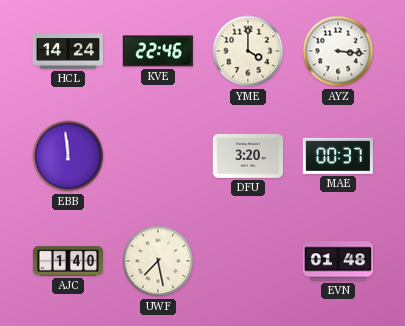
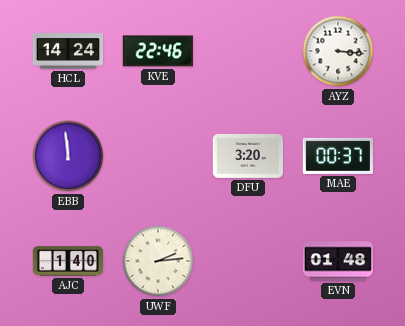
YME: 4:00 -> none
UWF: 7:28 -> 2:14
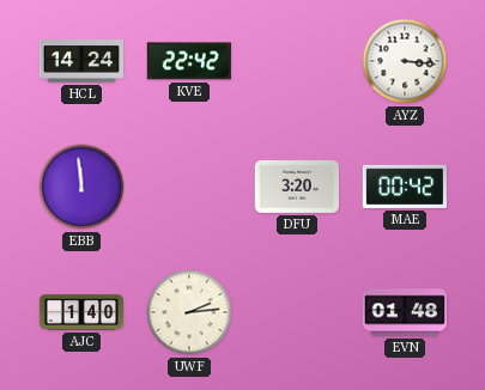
KVE: 22:46 -> 22:42
MAE: 00:37 -> 00:42
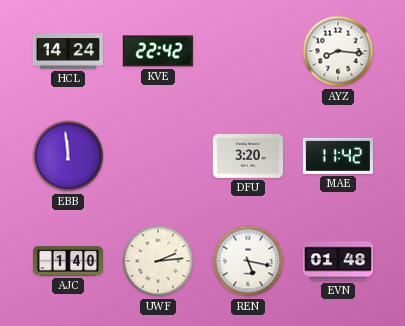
AYZ: 3:16 -> 8:16
MAE: 00:42 -> 11:42
REN: none -> 5:17
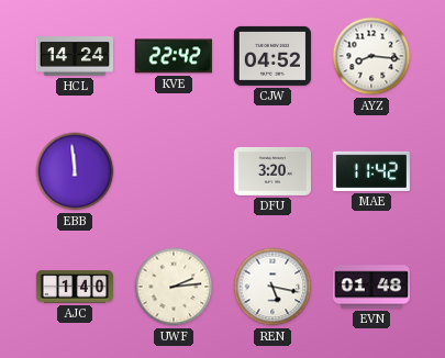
CJW: none -> 04:52
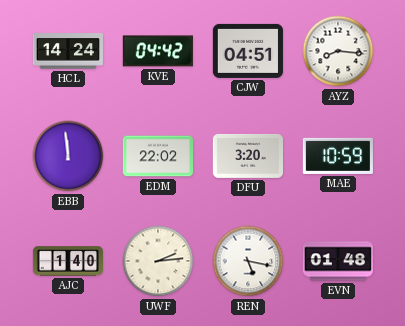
KVE: 22:42 -> 04:42
CJW: 04:52 -> 04:51
EDM: none -> 22:02
MAE: 11:42 -> 10:59
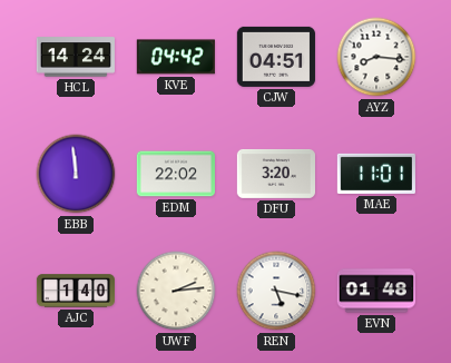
MAE: 10:59 -> 11:01
